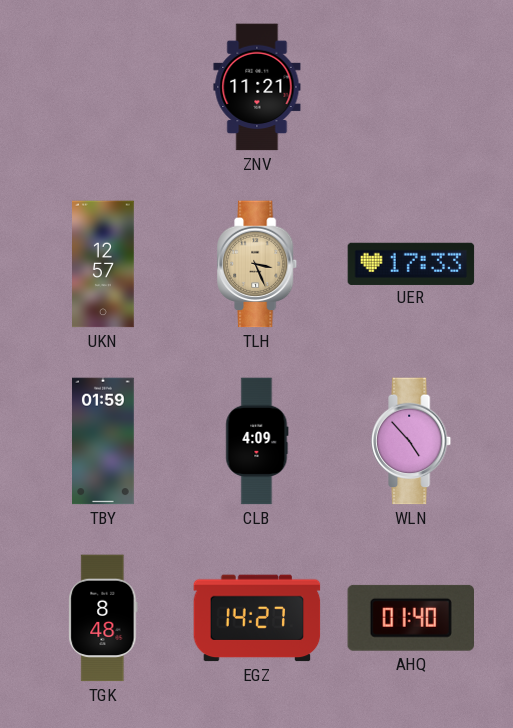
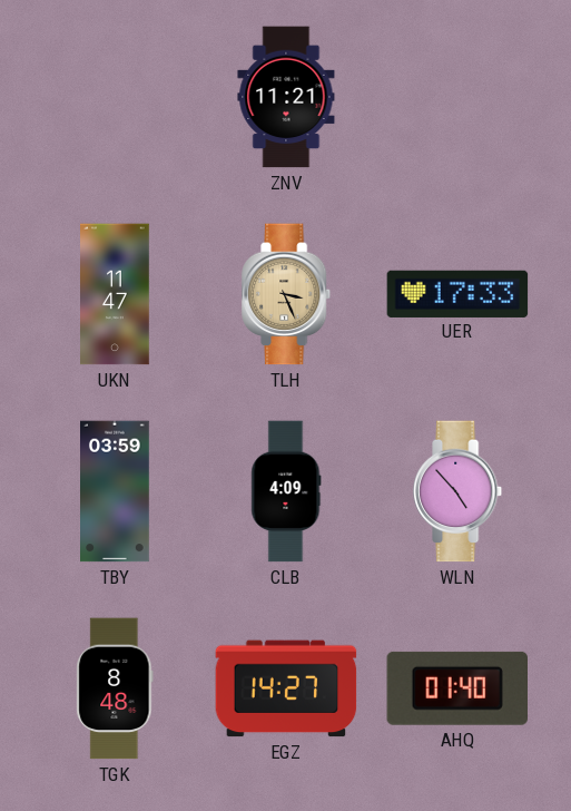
UKN: 12:57 -> 11:47
TBY: 01:59 -> 03:59
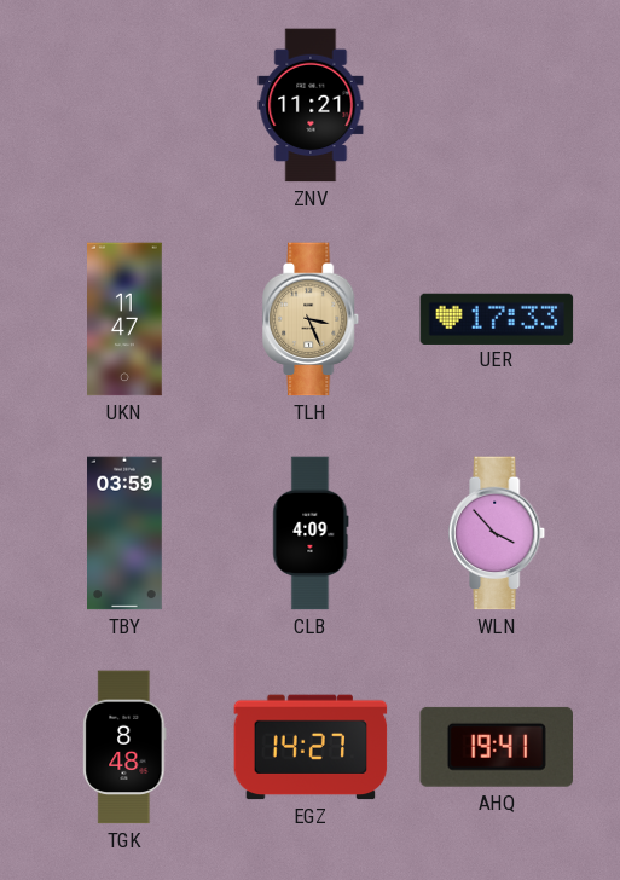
WLN: 4:53 -> 3:53
AHQ: 01:40 -> 19:41
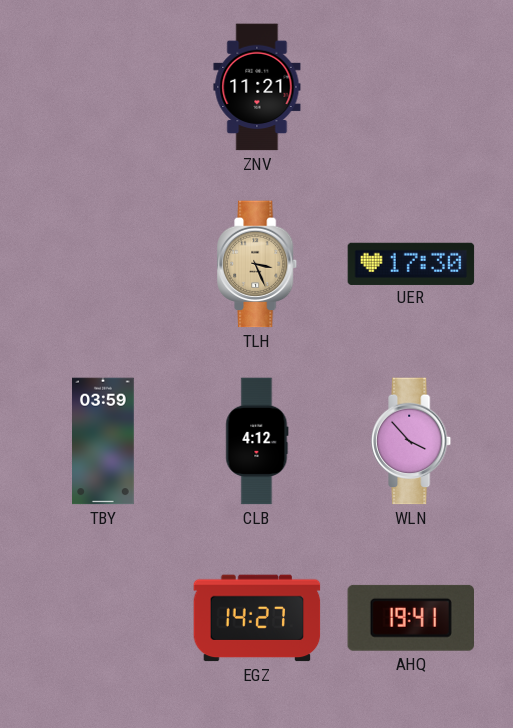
UKN: 11:47 -> none
UER: 17:33 -> 17:30
CLB: 4:09 -> 4:12
TGK: 8:48 -> none
